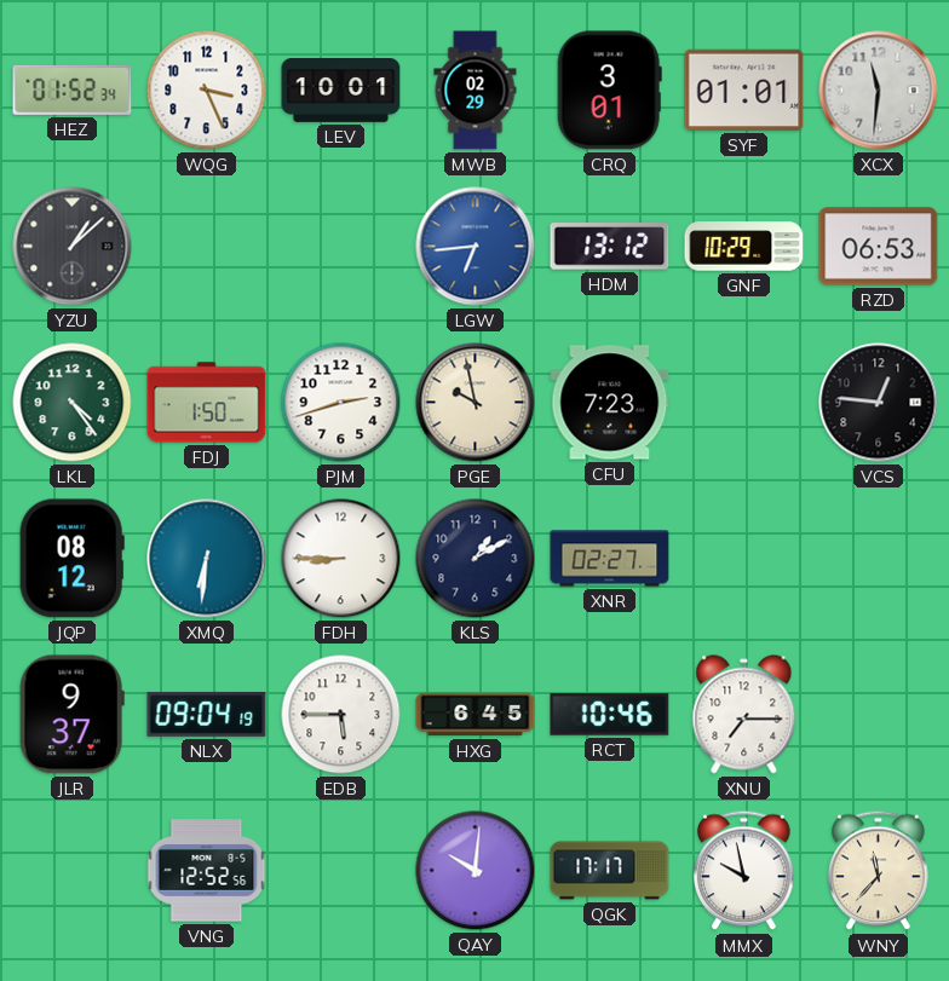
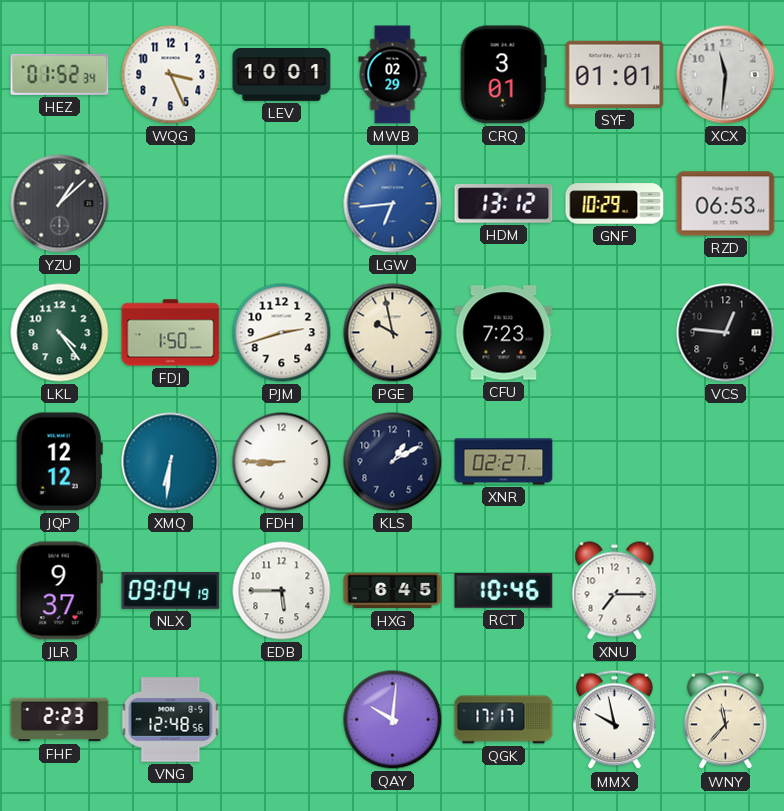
JQP: 08:12 -> 12:12
FHF: none -> 2:23
VNG: 12:52 -> 12:48
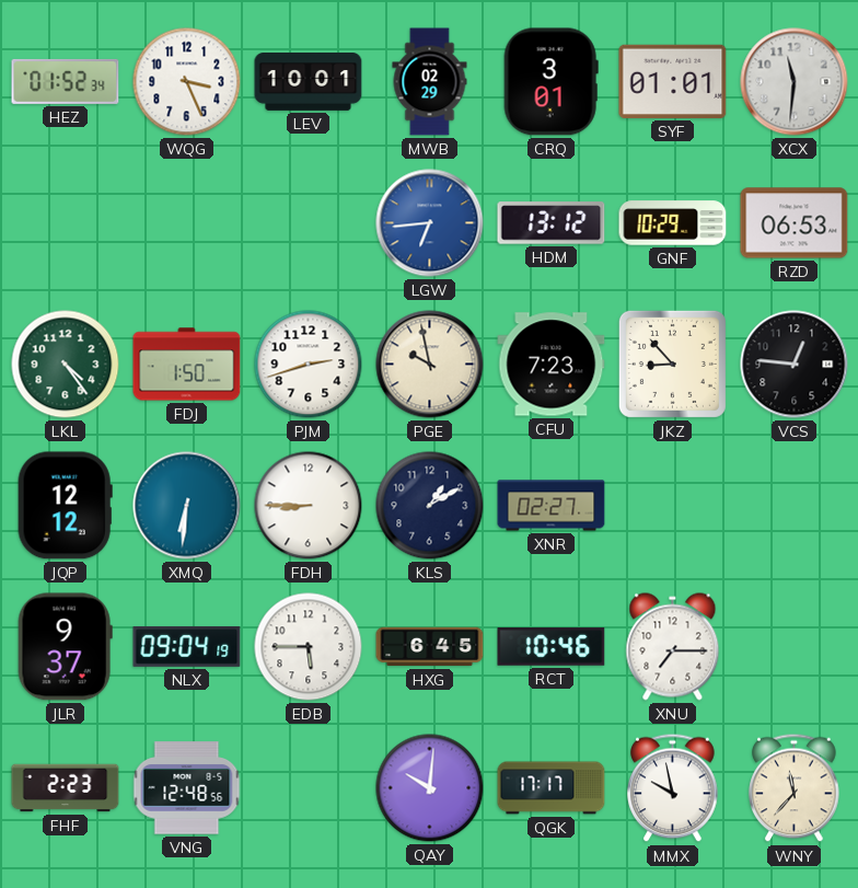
YZU: 1:08 -> none
JKZ: none -> 8:53
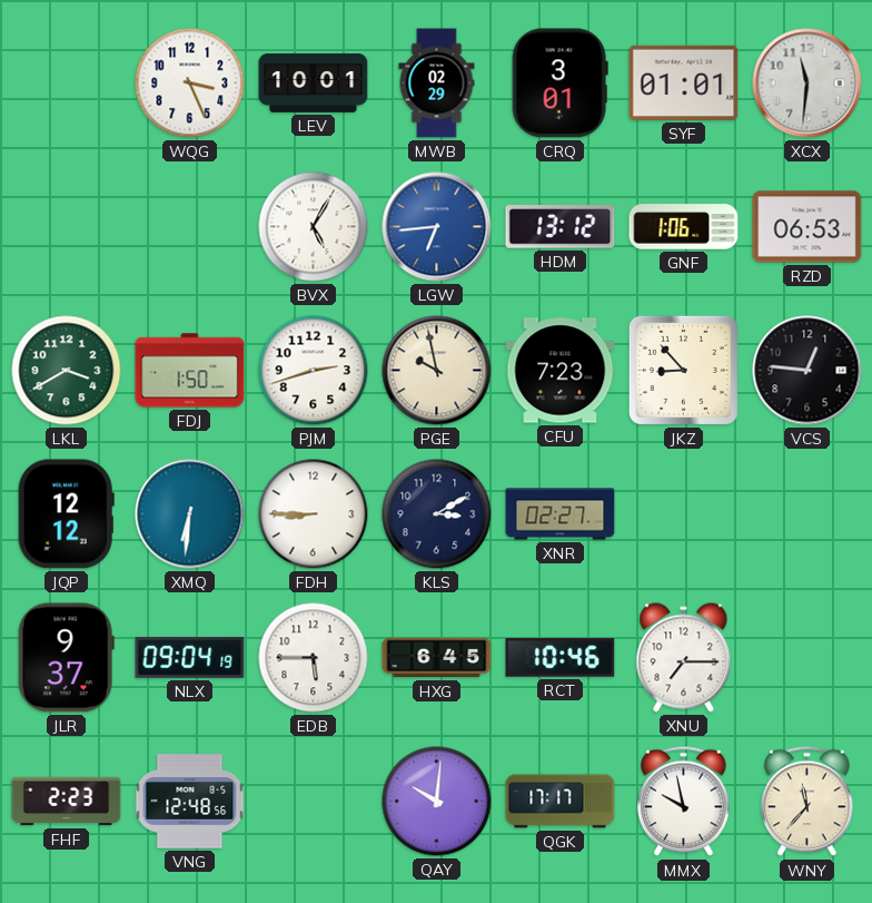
HEZ: 01:52 -> none
BVX: none -> 5:05
GNF: 10:29 -> 1:06
LKL: 4:24 -> 3:40
KLS: 1:10 -> 3:10
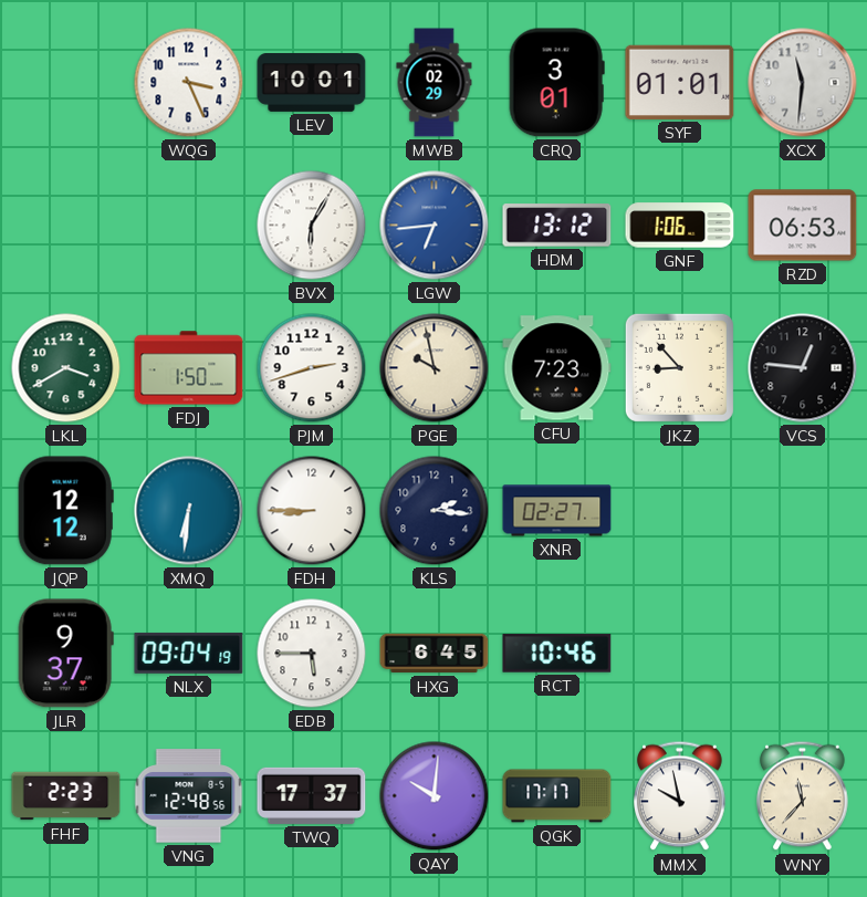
BVX: 5:05 -> 6:05
KLS: 3:10 -> 2:16
XNU: 7:15 -> none
TWQ: none -> 17:37
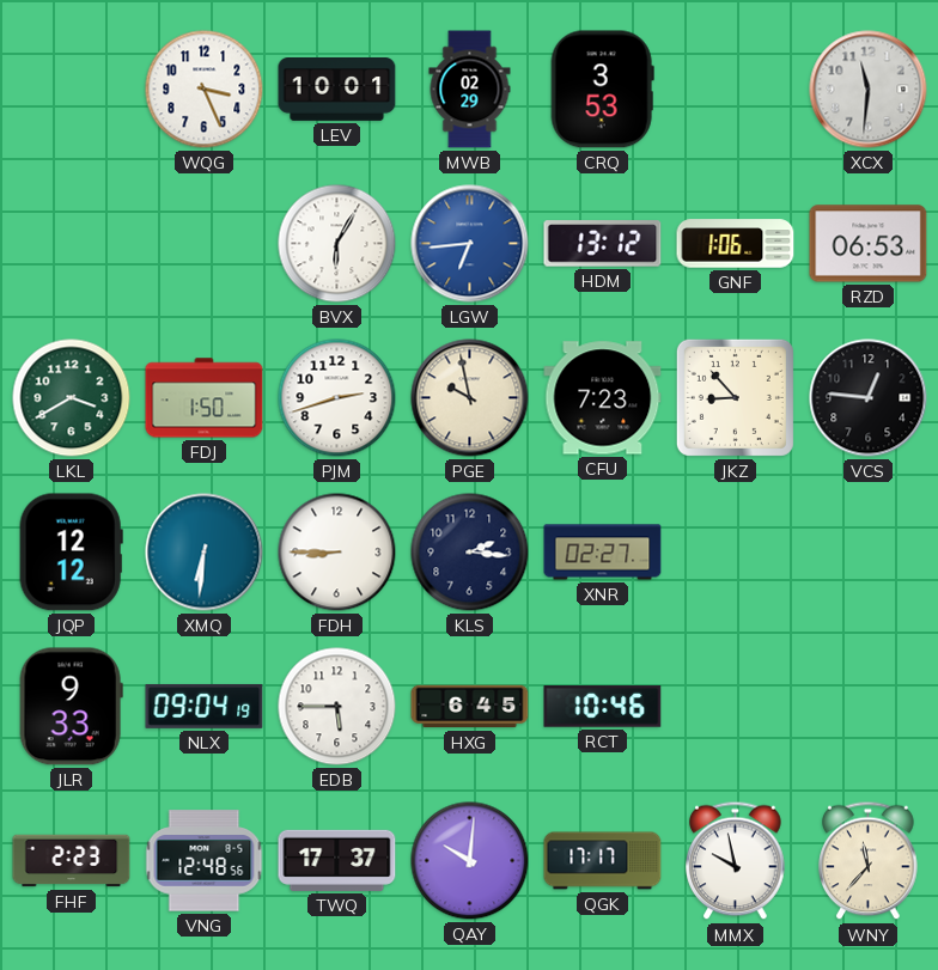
CRQ: 3:01 -> 3:53
SYF: 01:01 -> none
JLR: 9:37 -> 9:33
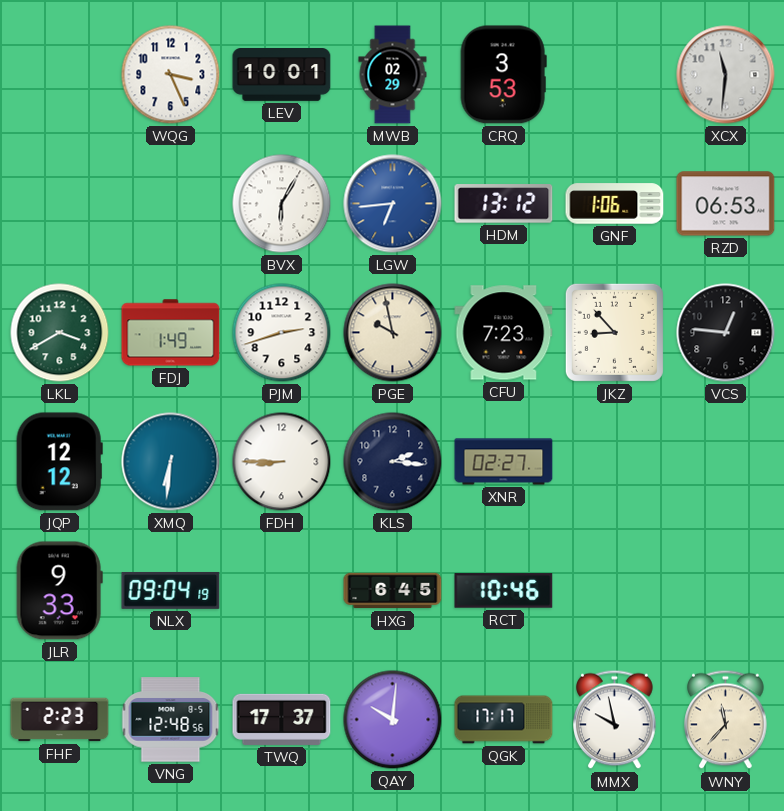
FDJ: 1:50 -> 1:49
EDB: 5:45 -> none
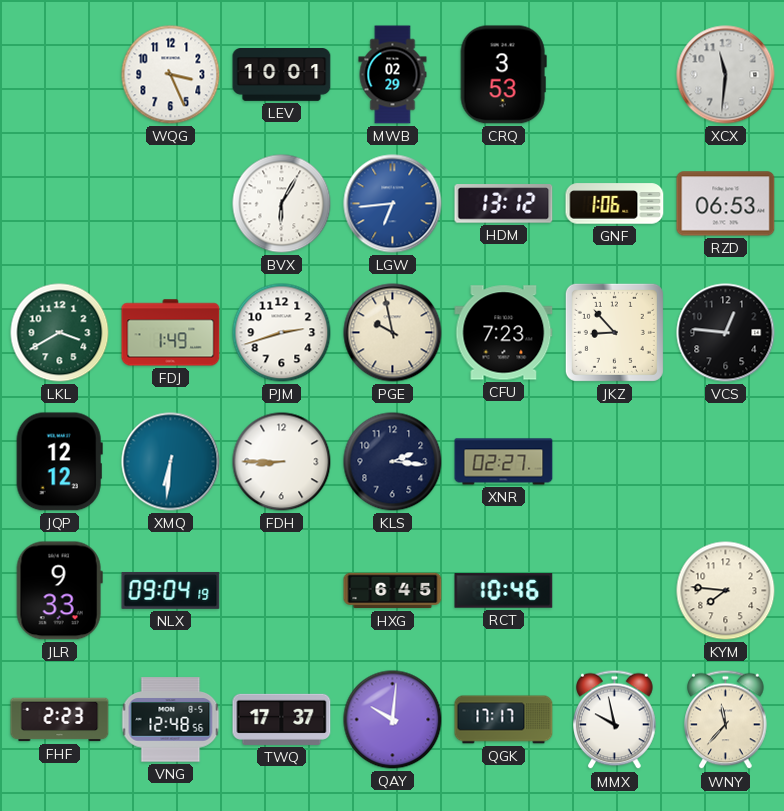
KYM: none -> 7:46
